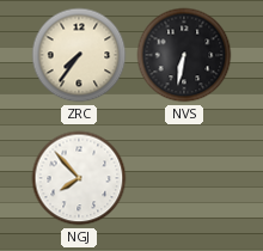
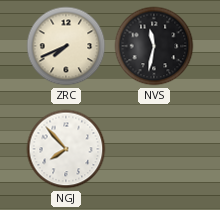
ZRC: 7:36 -> 7:41
NVS: 6:32 -> 11:32
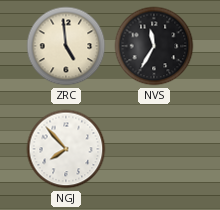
ZRC: 7:41 -> 4:59
NVS: 11:32 -> 11:35
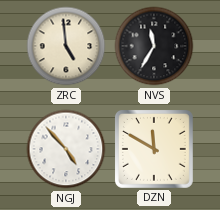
NGJ: 7:53 -> 4:53
DZN: none -> 11:50
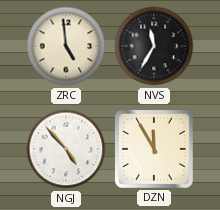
DZN: 11:50 -> 11:55
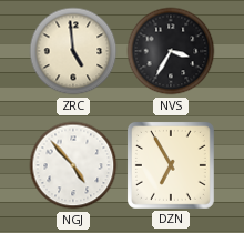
NVS: 11:35 -> 3:35
DZN: 11:55 -> 6:55
